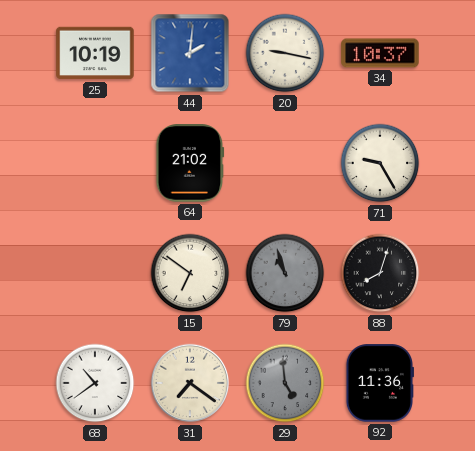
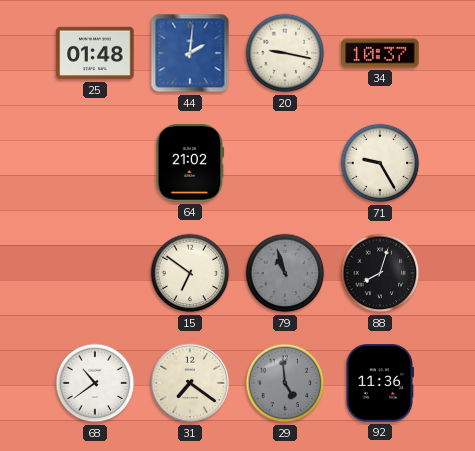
25: 10:19 -> 01:48
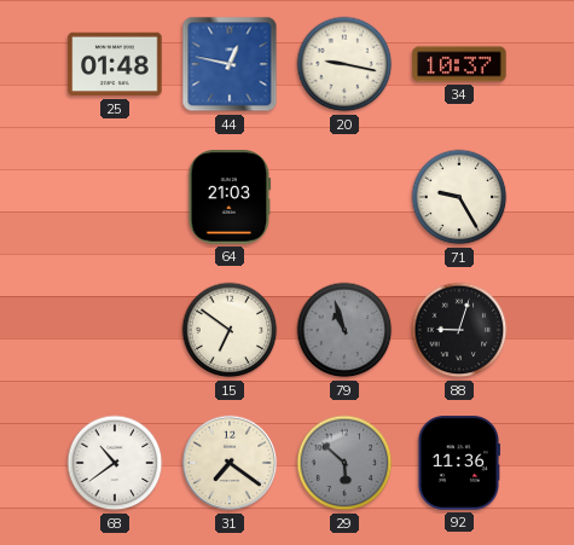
44: 2:01 -> 12:47
64: 21:02 -> 21:03
88: 8:03 -> 9:03
29: 4:59 -> 5:52
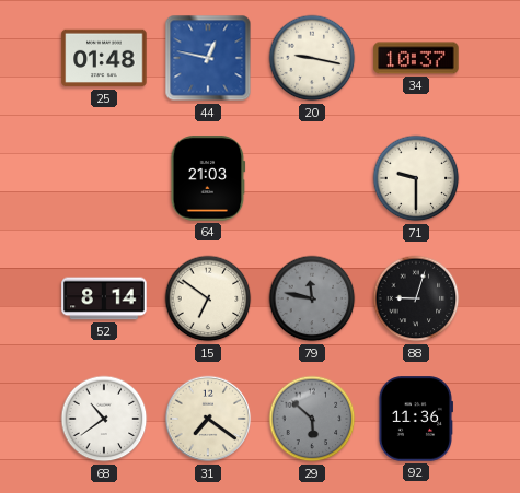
71: 9:25 -> 9:30
52: none -> 8:14
79: 10:57 -> 11:47
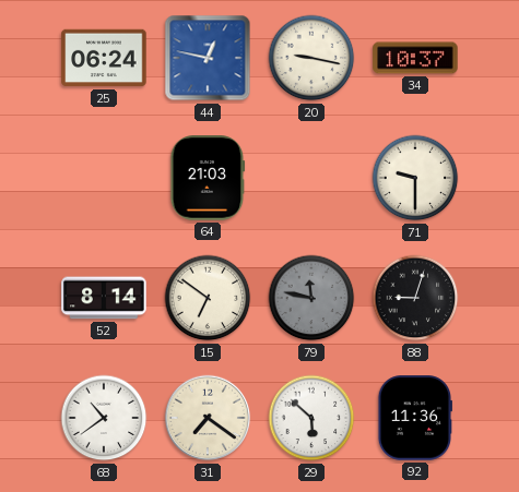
25: 01:48 -> 06:24
29 dial: grey -> white
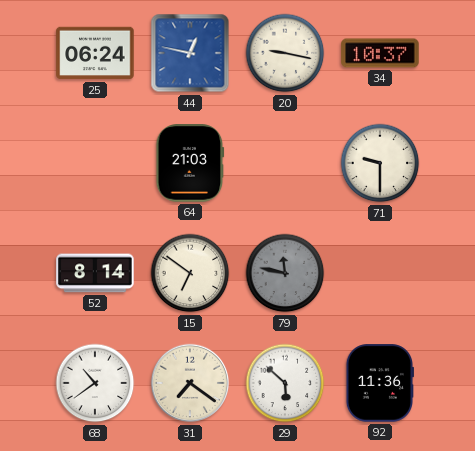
88: 9:03 -> none
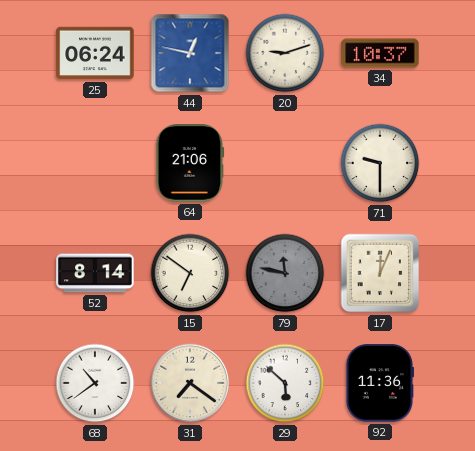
20: 9:17 -> 9:12
64: 21:03 -> 21:06
17: none -> 12:04
